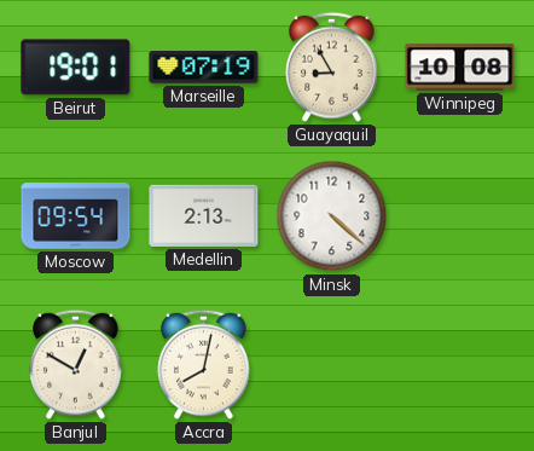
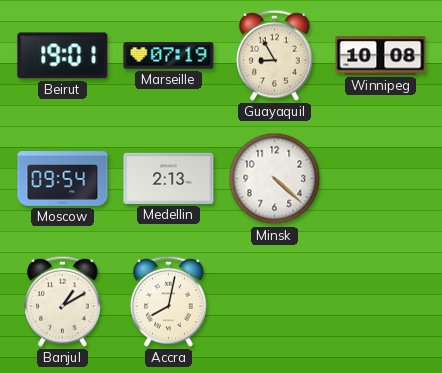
Banjul: 12:50 -> 1:10
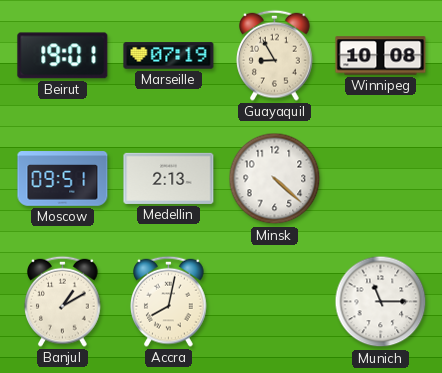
Moscow: 09:54 -> 09:51
Munich: none -> 11:15
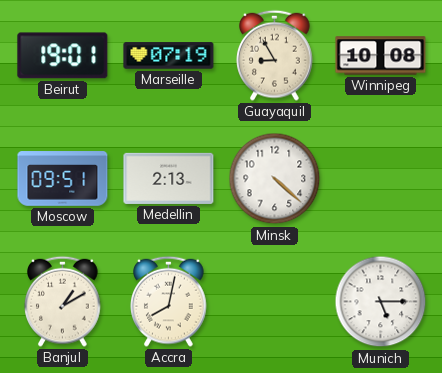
Munich: 11:15 -> 5:15
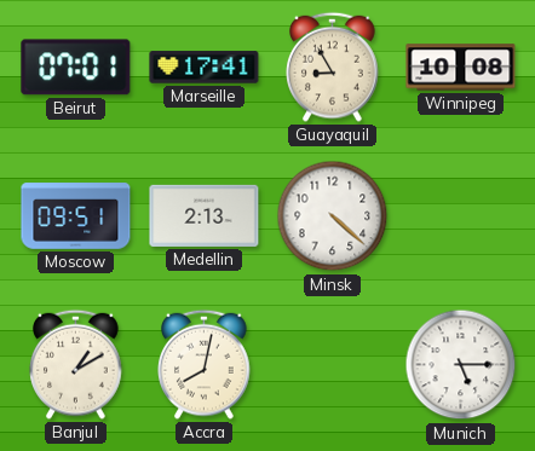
Beirut: 19:01 -> 07:01
Marseille: 07:19 -> 17:41
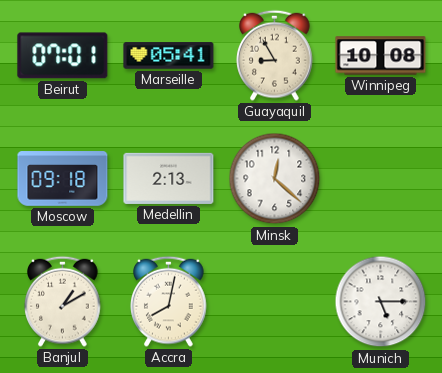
Marseille: 17:41 -> 05:41
Moscow: 09:51 -> 09:18
Minsk: 4:22 -> 12:22
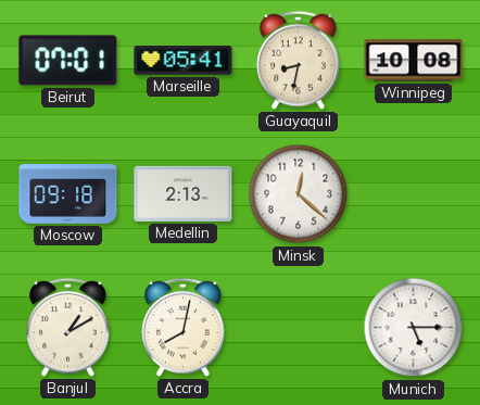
Guayaquil: 8:55 -> 8:32
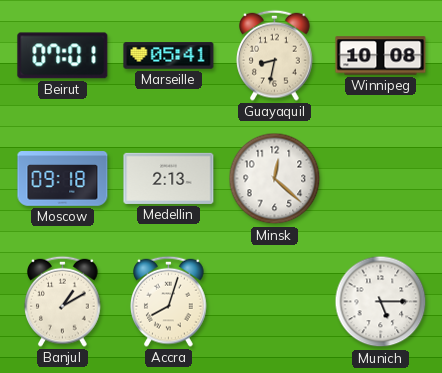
Accra: 8:02 -> 8:03
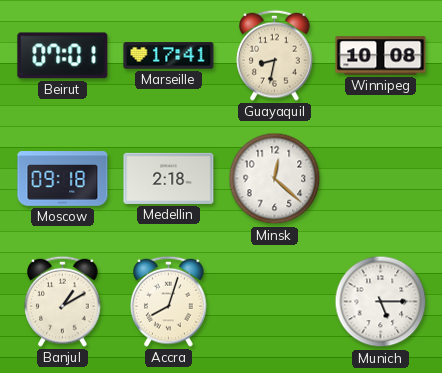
Marseille: 05:41 -> 17:41
Medellin: 2:13 -> 2:18
